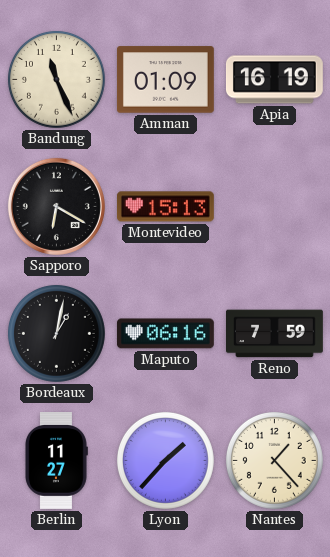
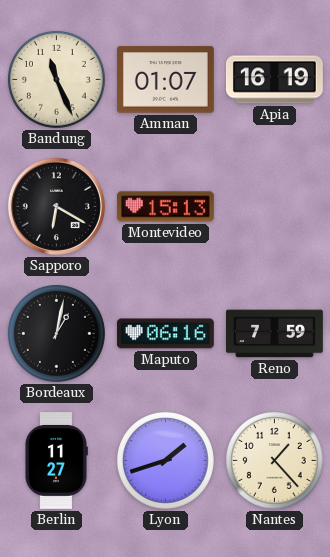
Amman: 01:09 -> 01:07
Lyon: 1:37 -> 1:42
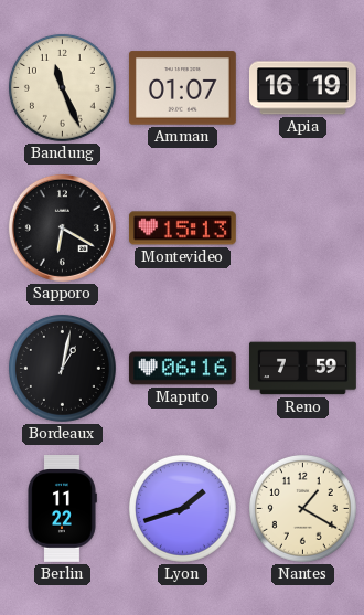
Berlin: 11:27 -> 11:22
Nantes: 1:23 -> 1:20
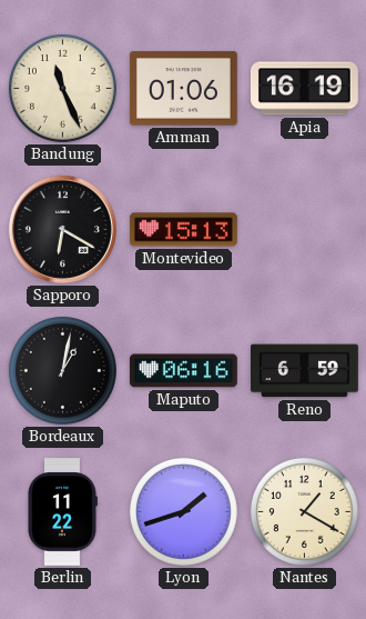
Amman: 01:07 -> 01:06
Reno: 7:59 -> 6:59
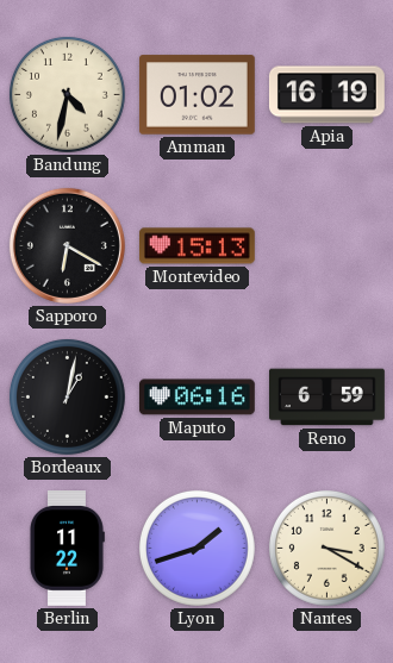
Bandung: 11:26 -> 4:32
Amman: 01:06 -> 01:02
Nantes: 1:20 -> 3:20
